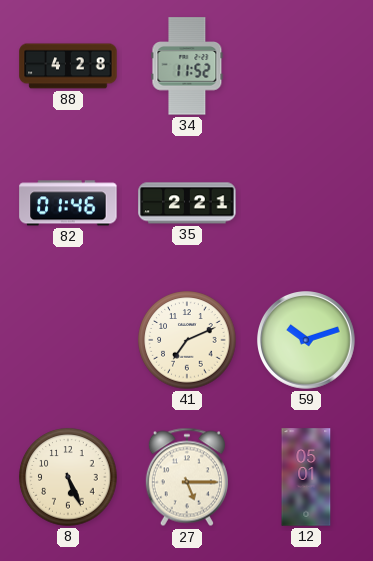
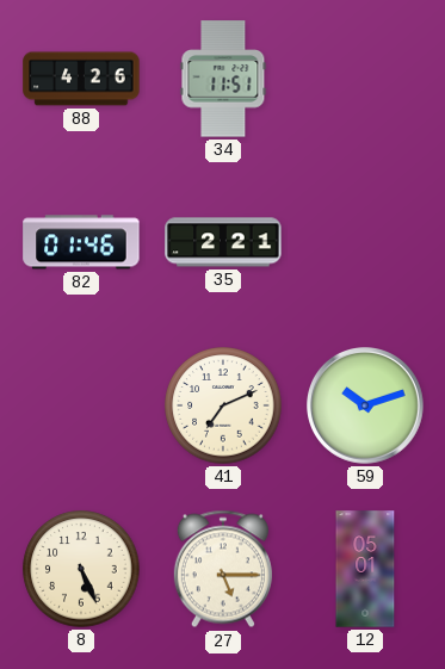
88: 4:28 -> 4:26
34: 11:52 -> 11:51
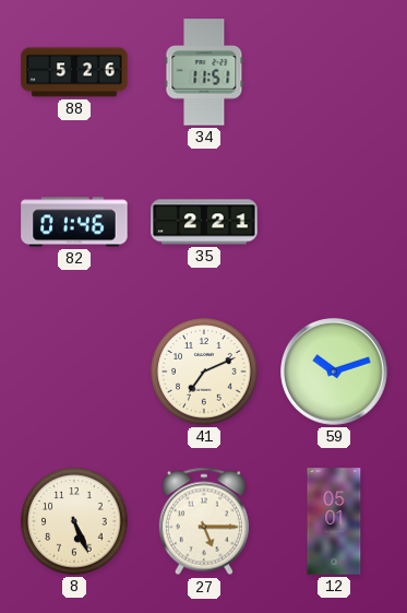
88: 4:26 -> 5:26
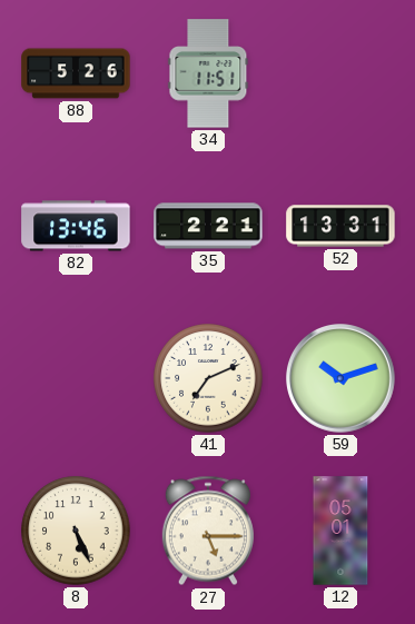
82: 01:46 -> 13:46
52: none -> 13:31
